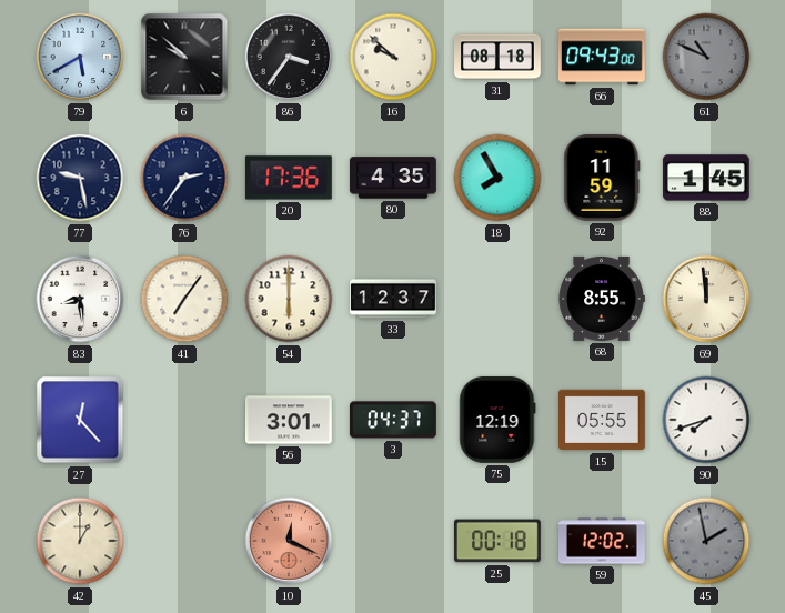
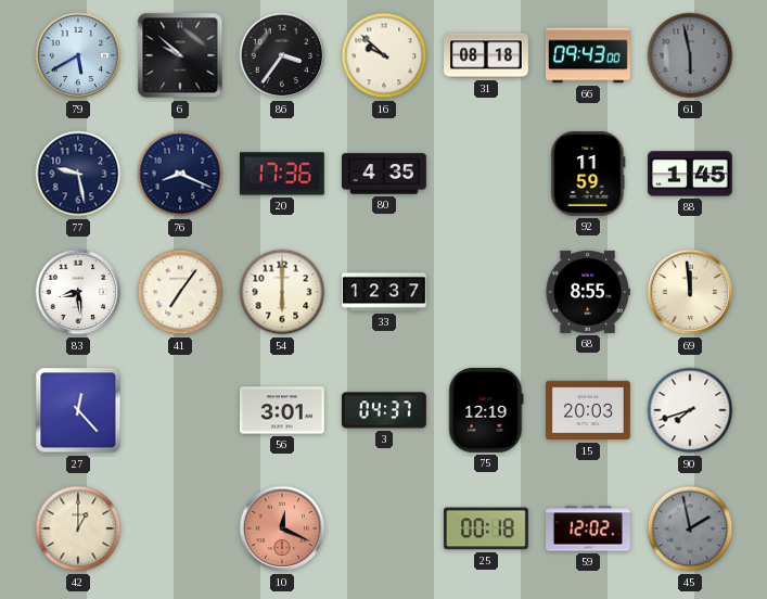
61: 10:49 -> 5:58
76: 2:36 -> 8:19
18: 7:55 -> none
15: 05:55 -> 20:03
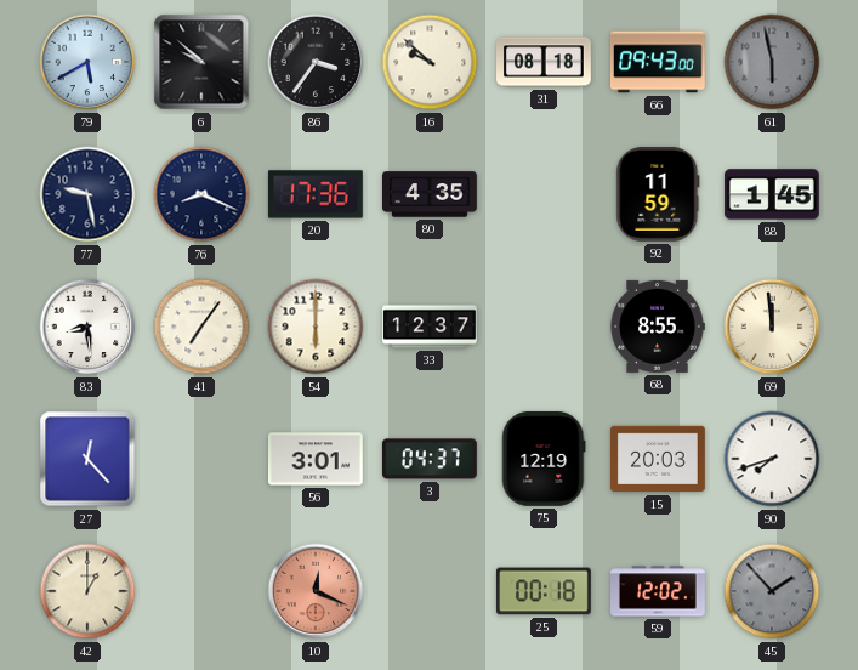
45: 1:58 -> 1:53
